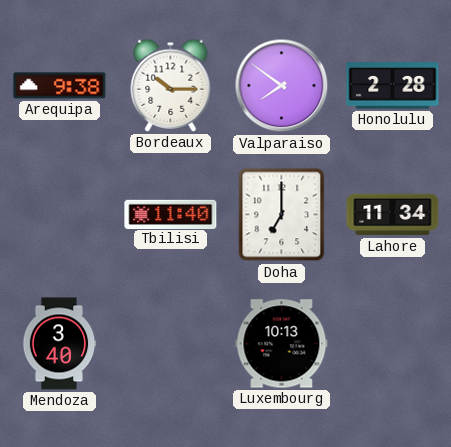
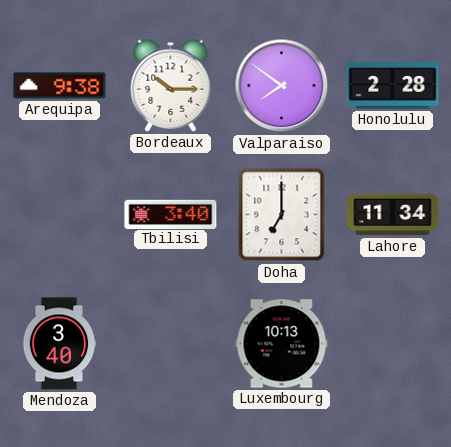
Tbilisi: 11:40 -> 3:40
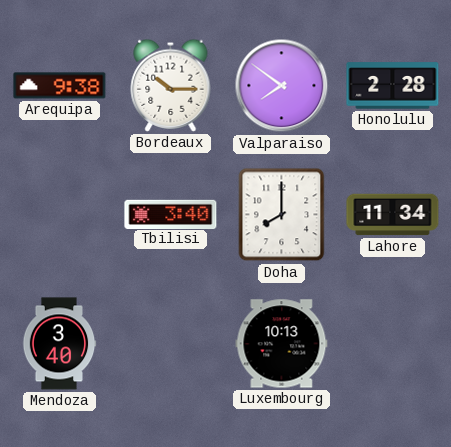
Doha: 7:00 -> 8:00
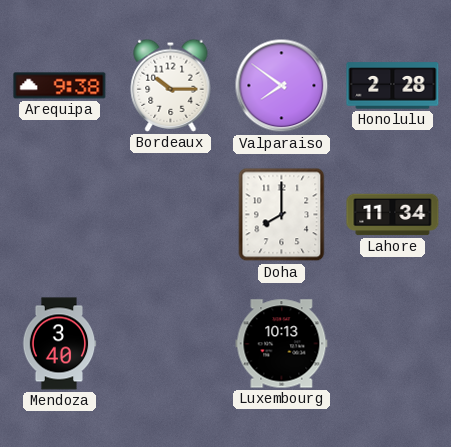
Tbilisi: 3:40 -> none
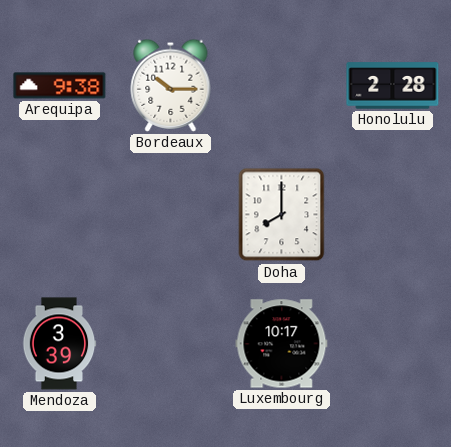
Valparaiso: 7:51 -> none
Lahore: 11:34 -> none
Mendoza: 3:40 -> 3:39
Luxembourg: 10:13 -> 10:17
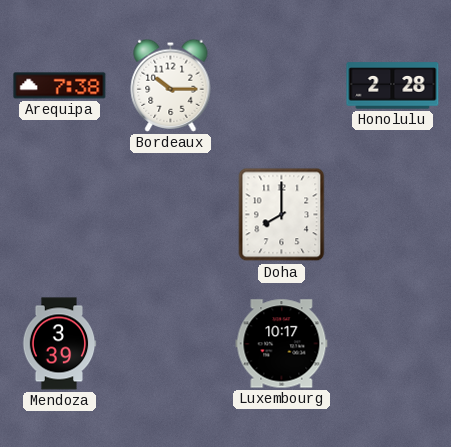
Arequipa: 9:38 -> 7:38
